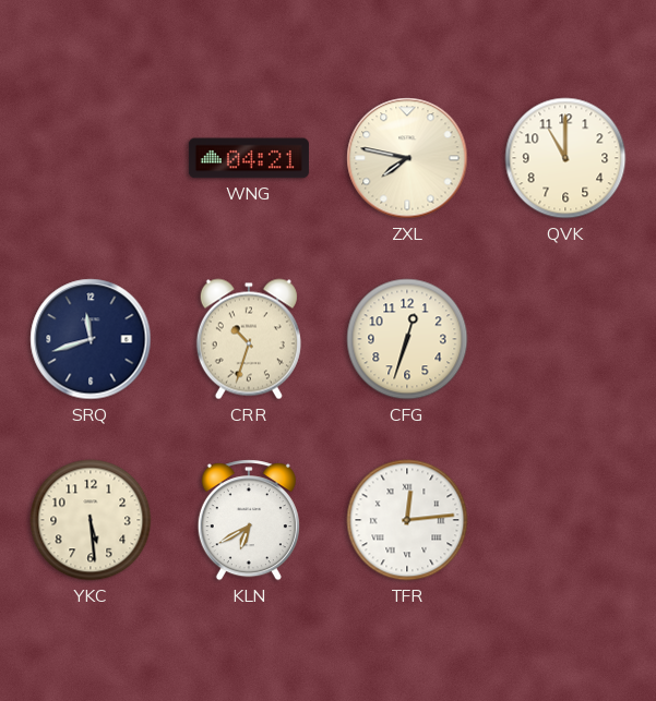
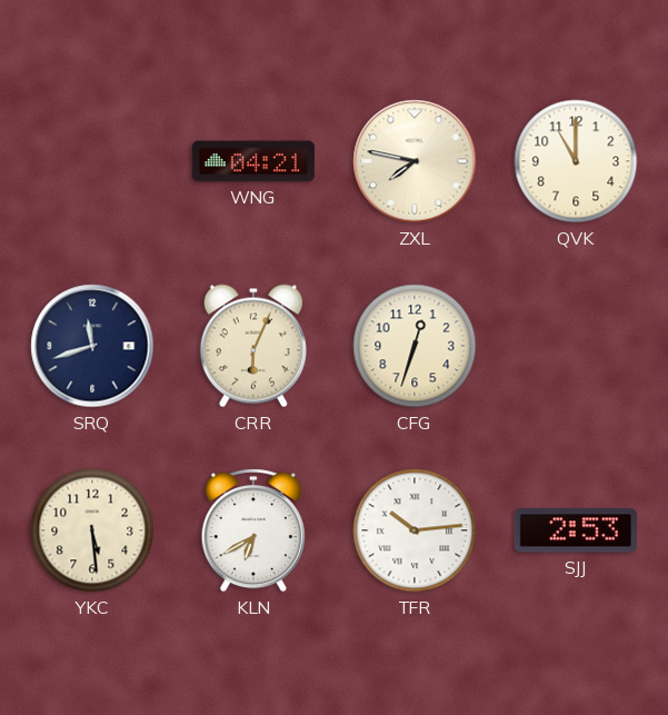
CRR: 10:33 -> 6:04
TFR: 12:14 -> 10:14
SJJ: none -> 2:53
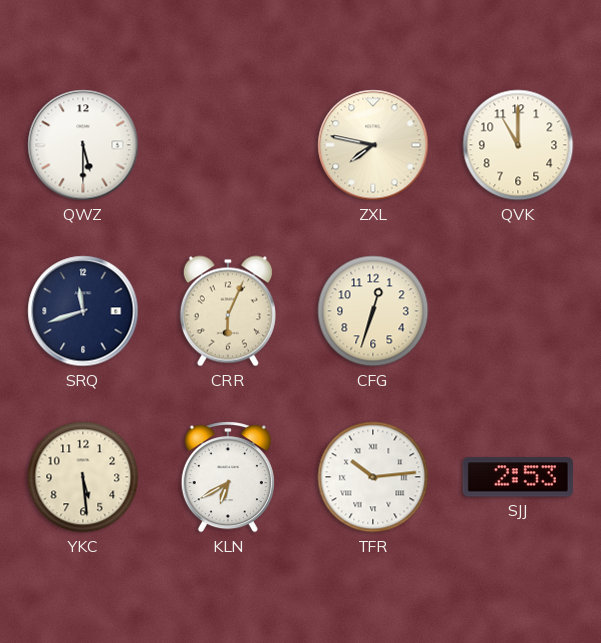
QWZ: none -> 5:30
WNG: 04:21 -> none
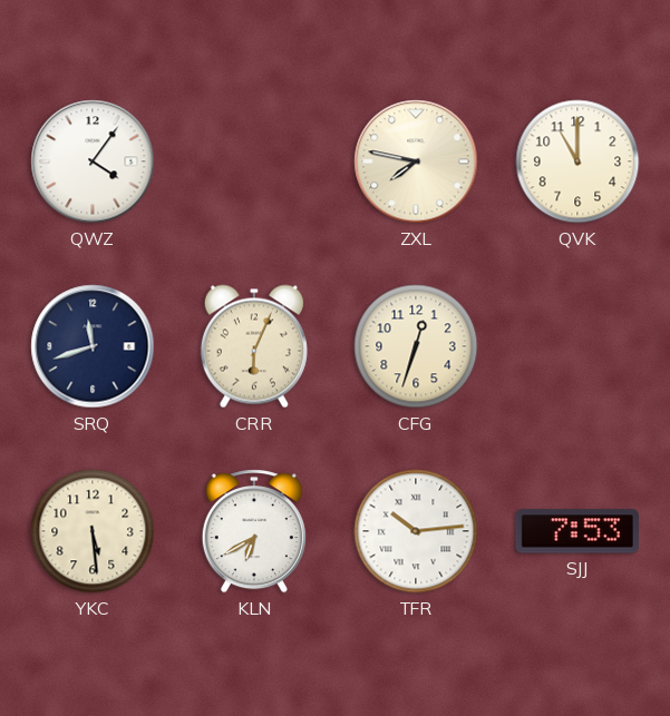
QWZ: 5:30 -> 4:06
SJJ: 2:53 -> 7:53
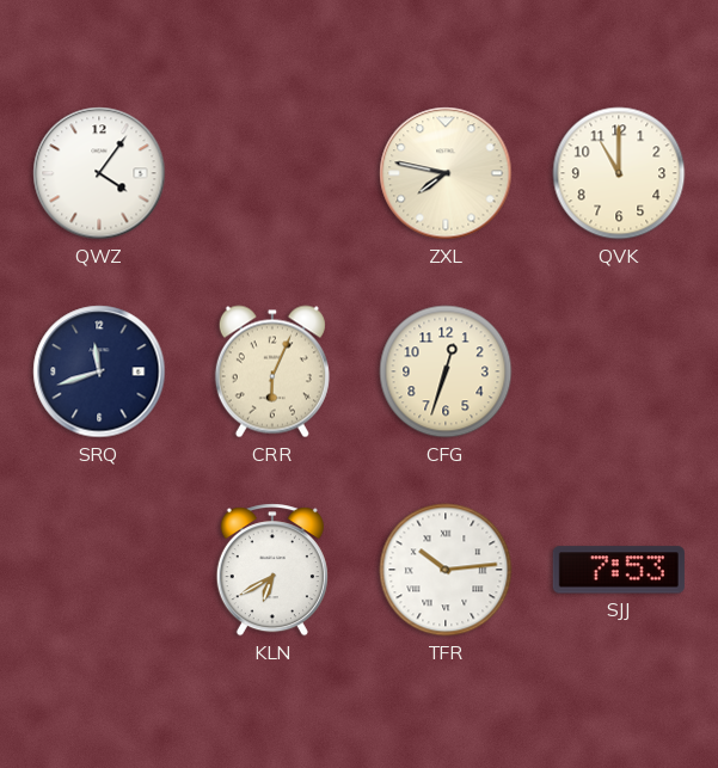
YKC: 5:29 -> none
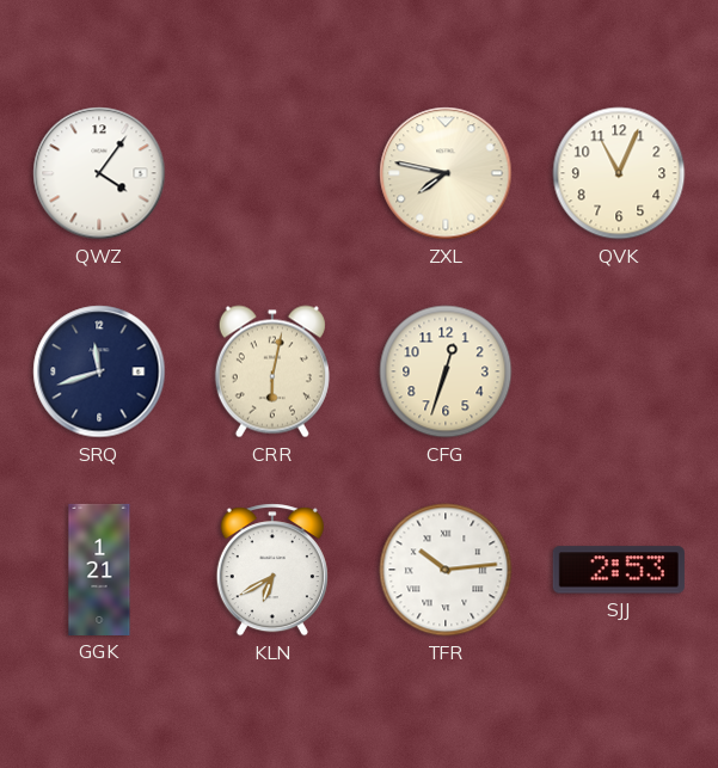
QVK: 11:00 -> 11:04
CRR: 6:04 -> 6:02
GGK: none -> 1:21
SJJ: 7:53 -> 2:53
